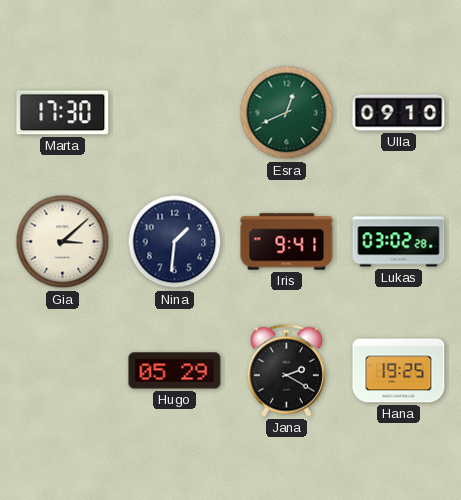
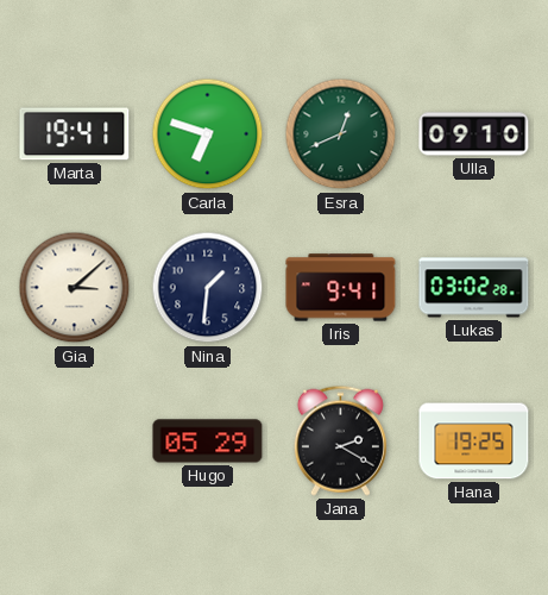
Marta: 17:30 -> 19:41
Carla: none -> 6:48
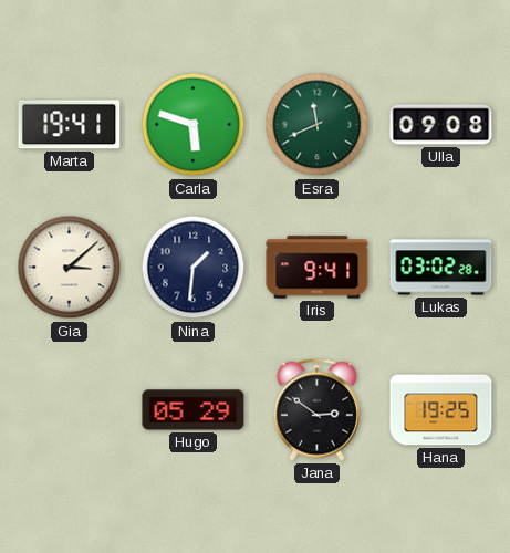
Carla: 6:48 -> 5:48
Esra: 12:41 -> 11:41
Ulla: 09:10 -> 09:08
Jana: 2:20 -> 2:51
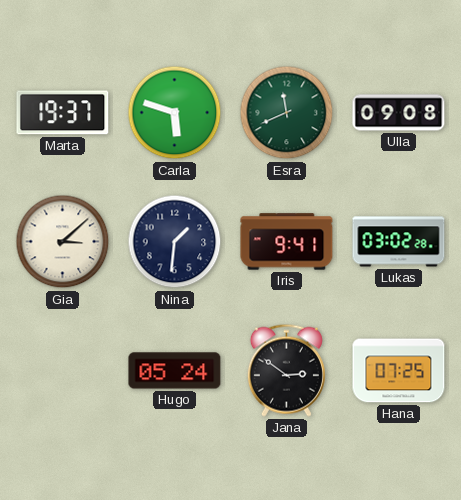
Marta: 19:41 -> 19:37
Hugo: 05:29 -> 05:24
Hana: 19:25 -> 07:25
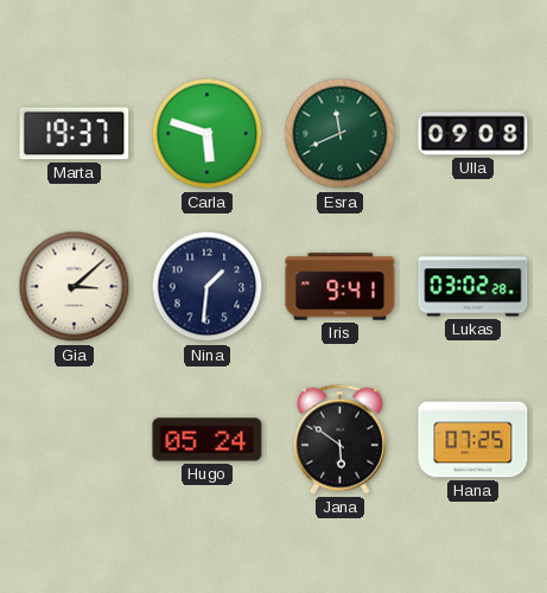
Jana: 2:51 -> 5:51
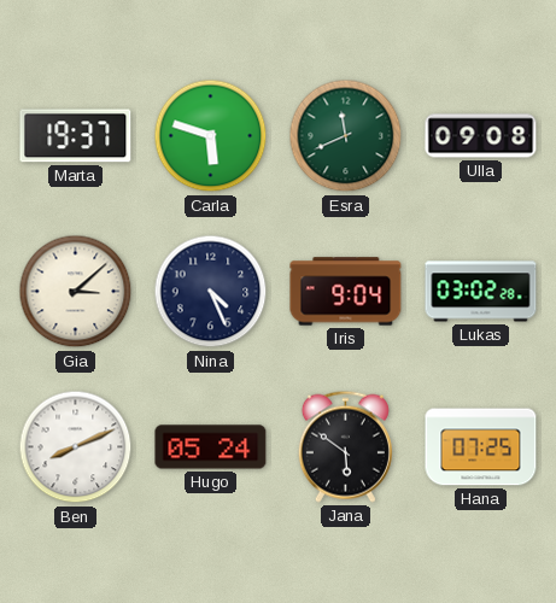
Nina: 1:31 -> 4:26
Iris: 9:41 -> 9:04
Ben: none -> 8:11
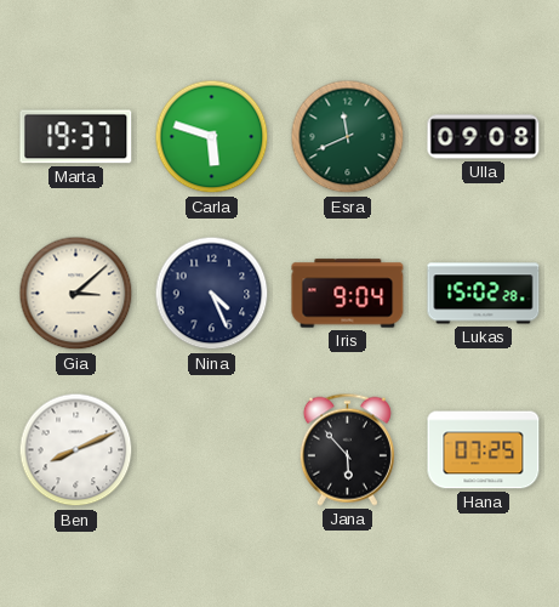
Lukas: 03:02 -> 15:02
Hugo: 05:24 -> none
Jana: 5:51 -> 5:53
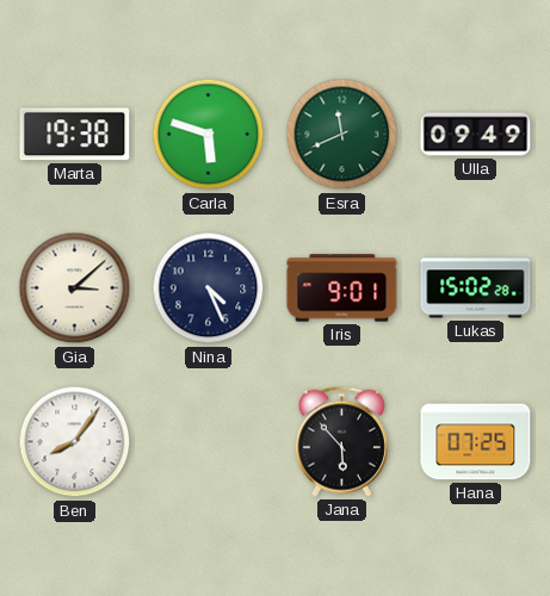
Marta: 19:37 -> 19:38
Ulla: 09:08 -> 09:49
Iris: 9:04 -> 9:01
Ben: 8:11 -> 8:06
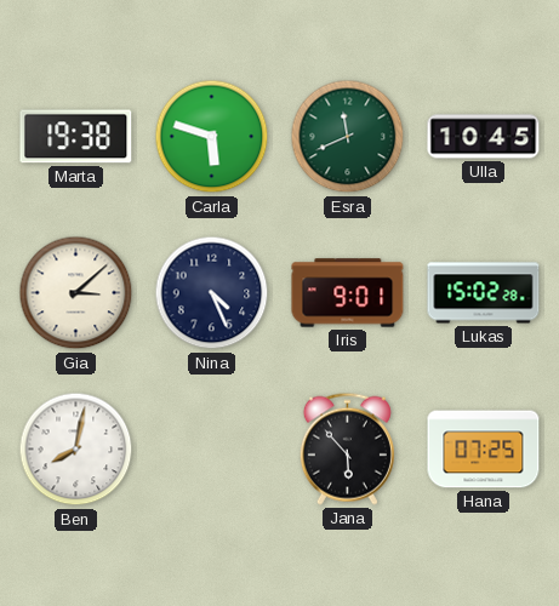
Ulla: 09:49 -> 10:45
Ben: 8:06 -> 8:02
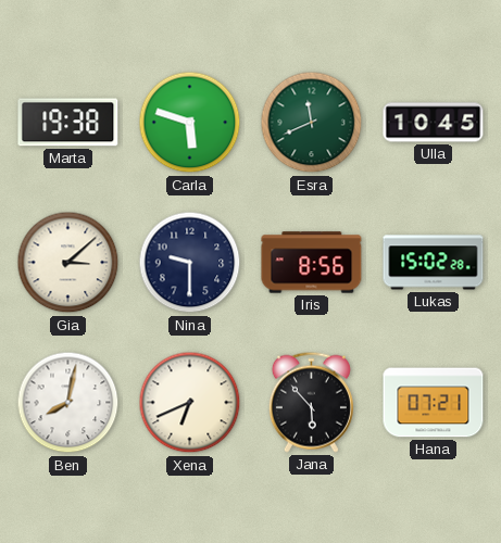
Nina: 4:26 -> 9:30
Iris: 9:01 -> 8:56
Xena: none -> 6:41
Hana: 07:25 -> 07:21
